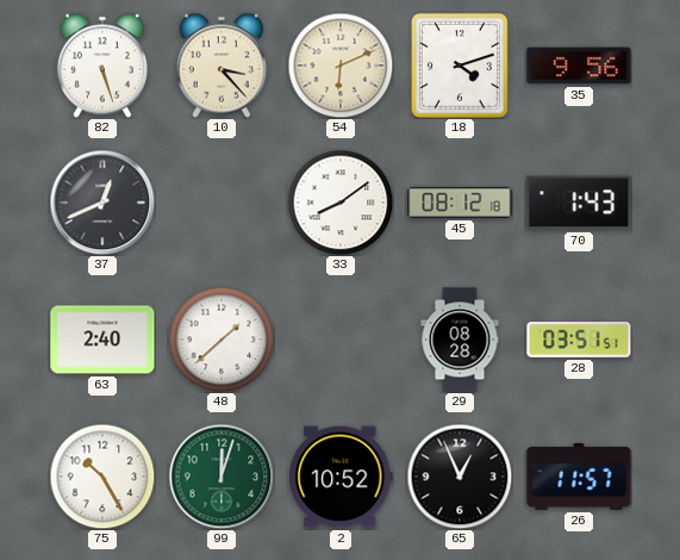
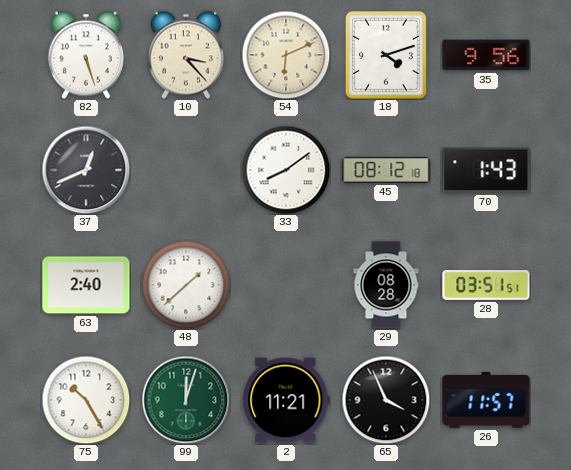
2: 10:52 -> 11:21
65: 12:56 -> 3:56
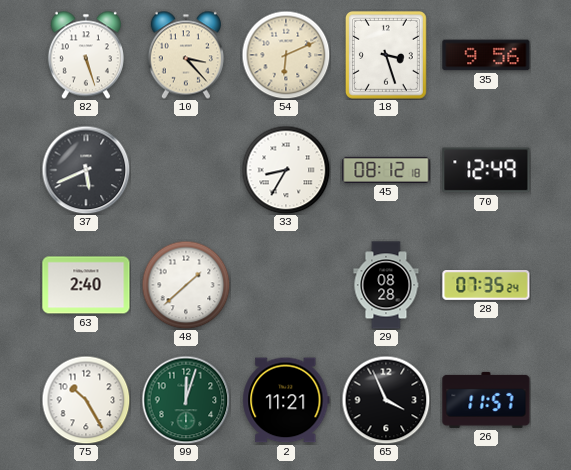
18: 4:12 -> 3:27
37: 12:41 -> 5:41
33: 8:09 -> 8:35
70: 1:43 -> 12:49
28: 03:51 -> 07:35
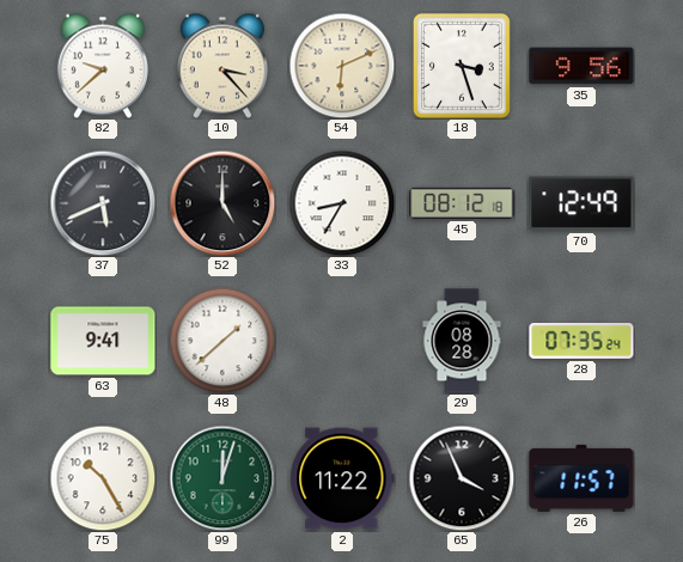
82: 5:27 -> 9:38
52: none -> 5:00
63: 2:40 -> 9:41
2: 11:21 -> 11:22
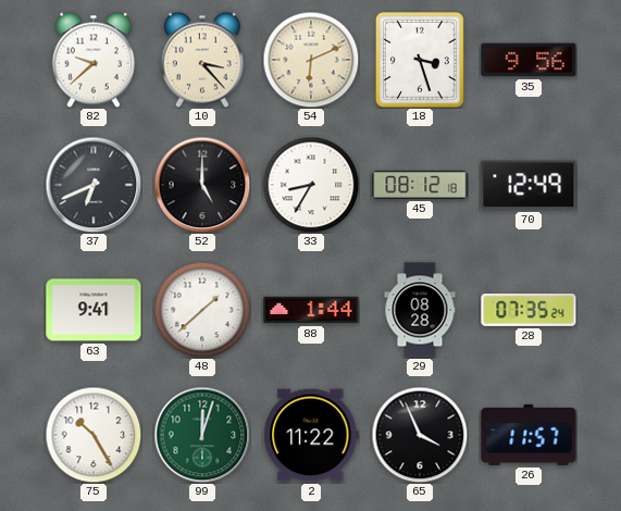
37: 5:41 -> 6:41
88: none -> 1:44
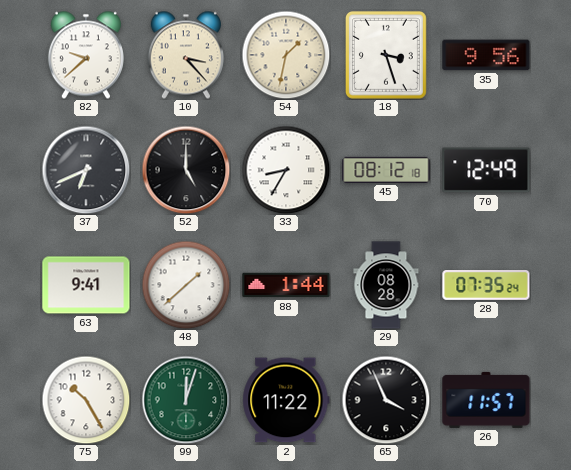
54: 6:11 -> 1:32
